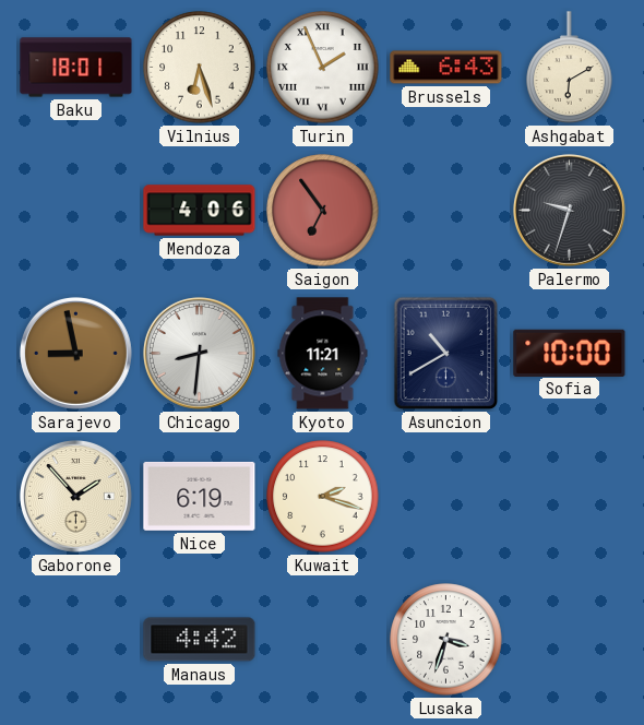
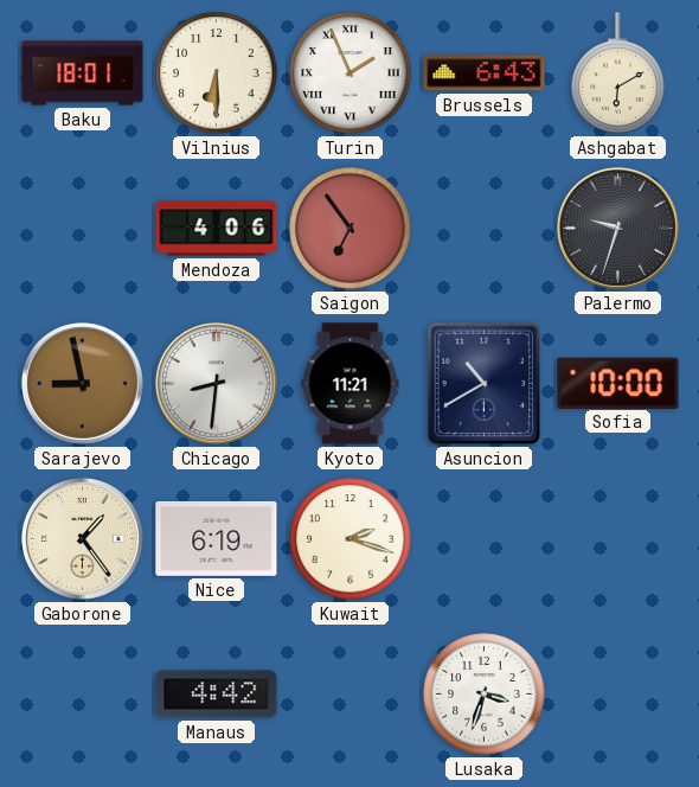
Vilnius: 6:27 -> 6:30
Gaborone: 1:53 -> 1:24
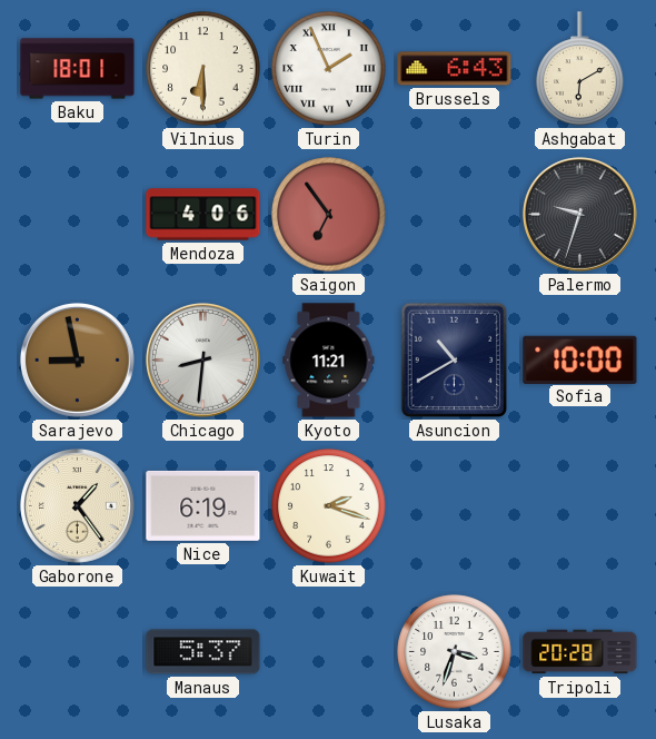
Manaus: 4:42 -> 5:37
Tripoli: none -> 20:28
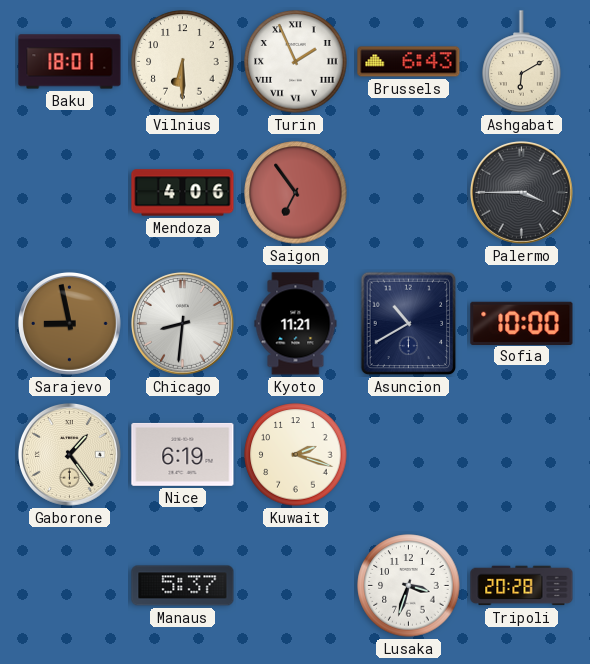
Palermo: 9:33 -> 3:45
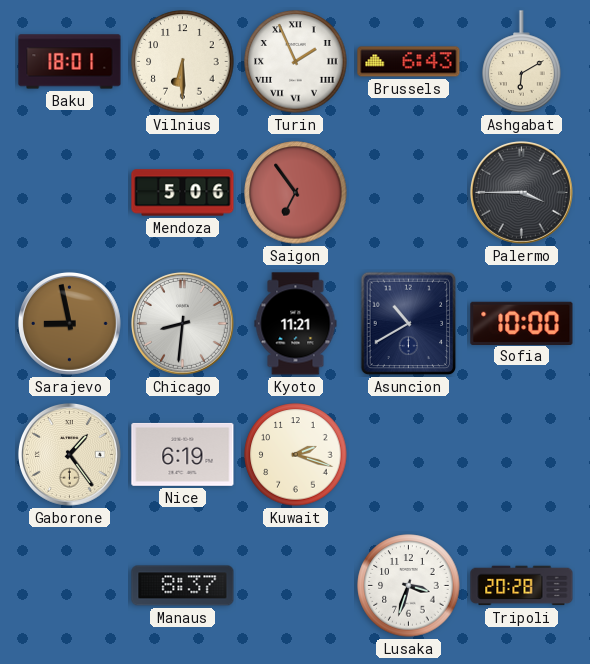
Mendoza: 4:06 -> 5:06
Manaus: 5:37 -> 8:37
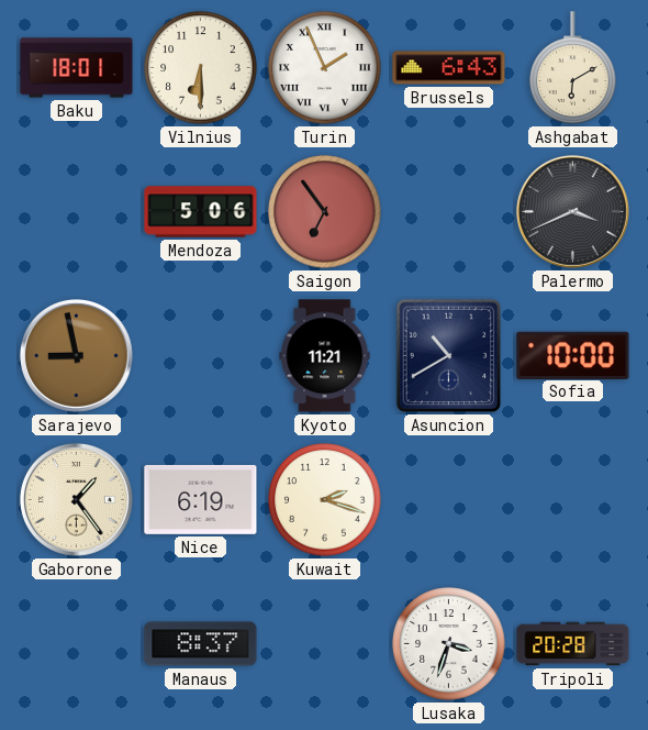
Palermo: 3:45 -> 3:41
Chicago: 8:31 -> none
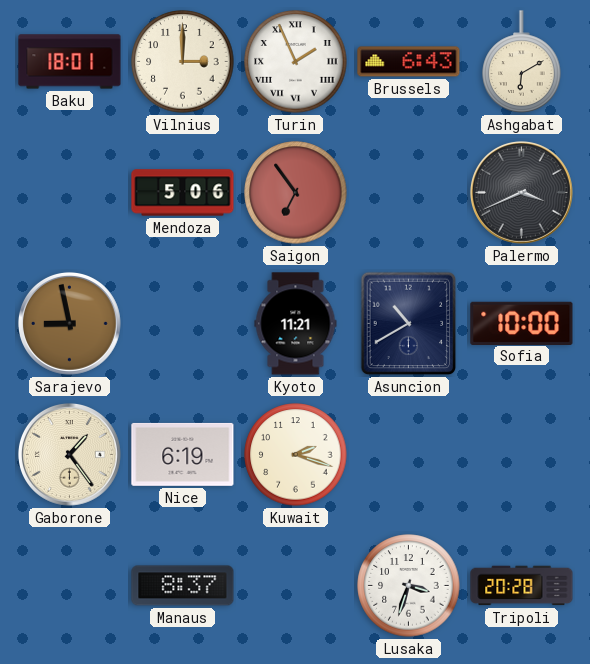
Vilnius: 6:30 -> 3:00
